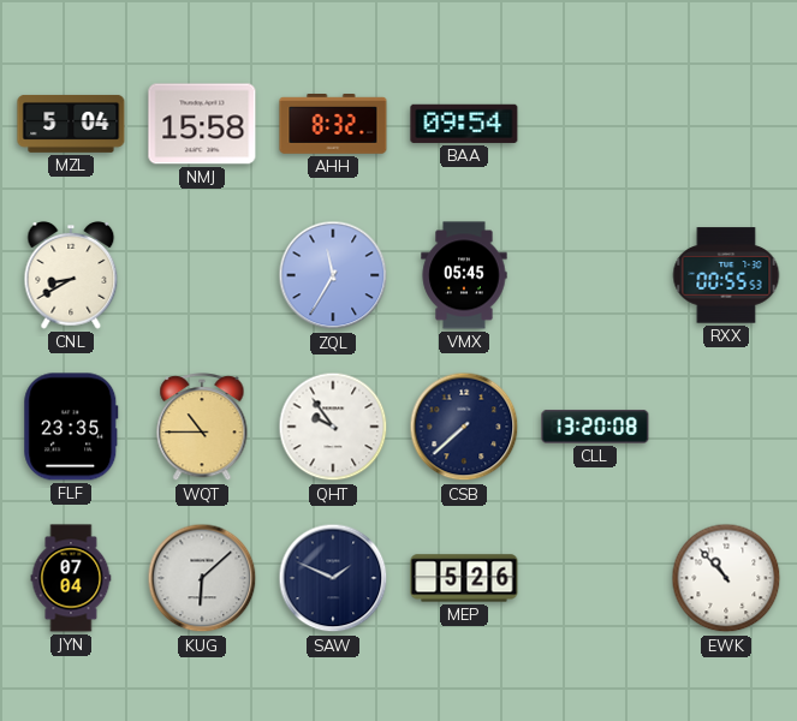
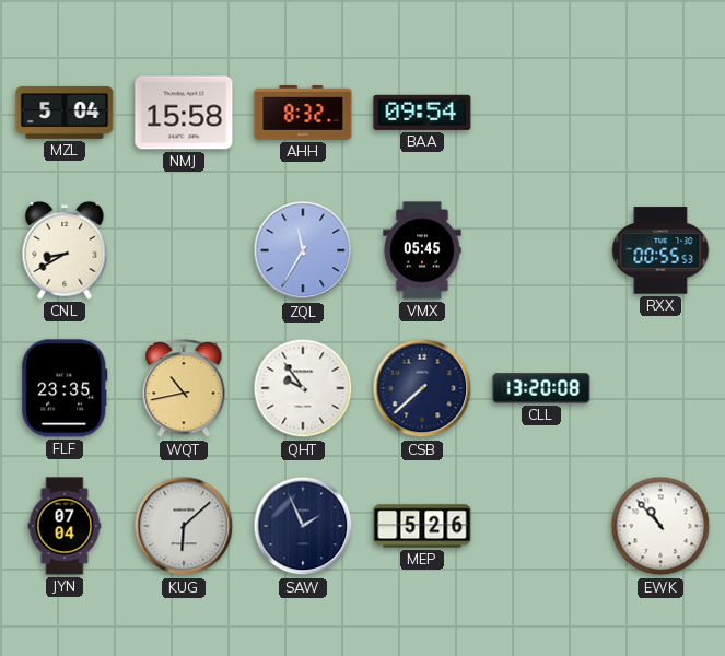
WQT: 10:45 -> 10:43
SAW: 1:49 -> 1:56
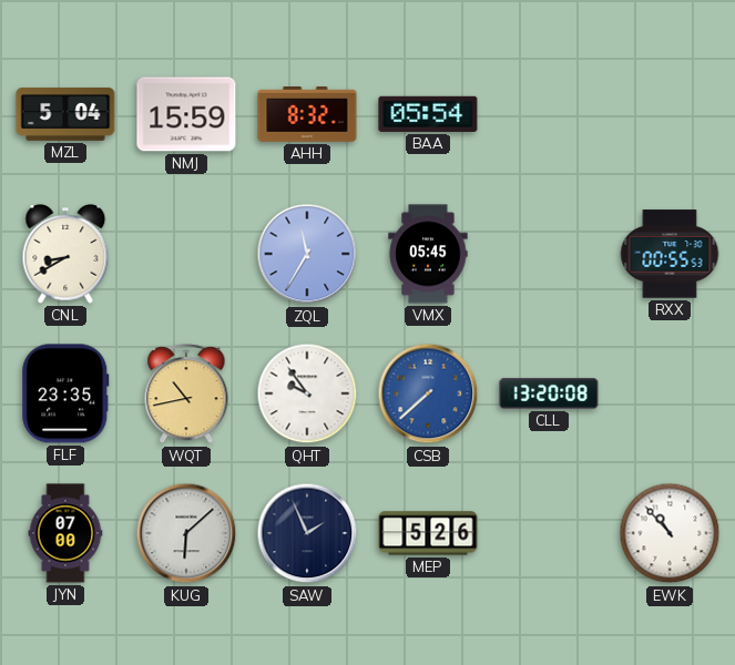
NMJ: 15:58 -> 15:59
BAA: 09:54 -> 05:54
CSB dial: navy -> blue
JYN: 07:04 -> 07:00
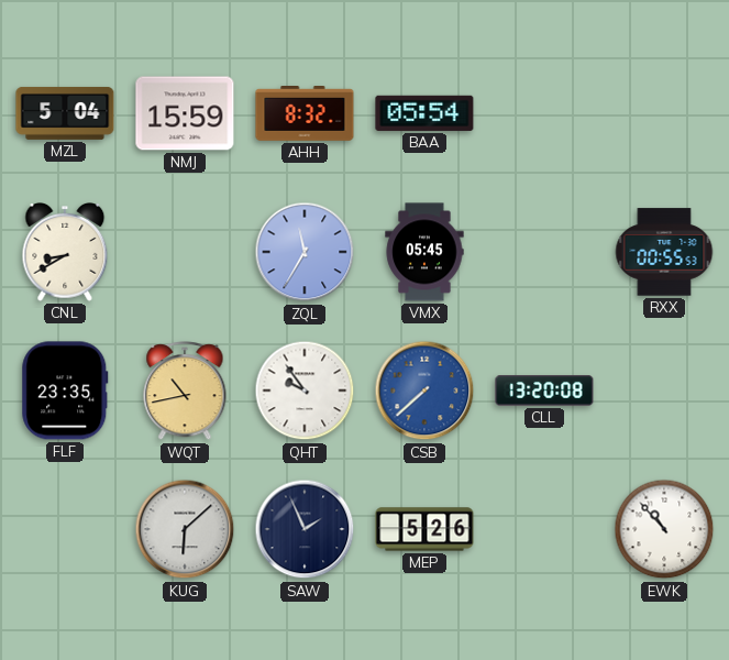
JYN: 07:00 -> none
